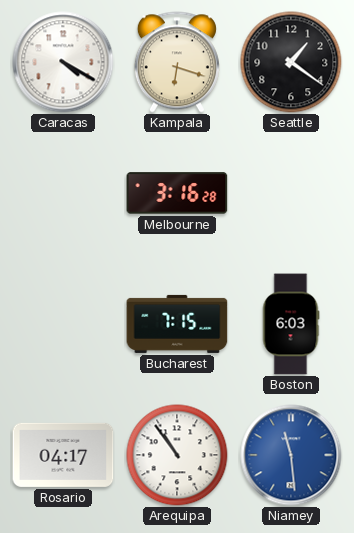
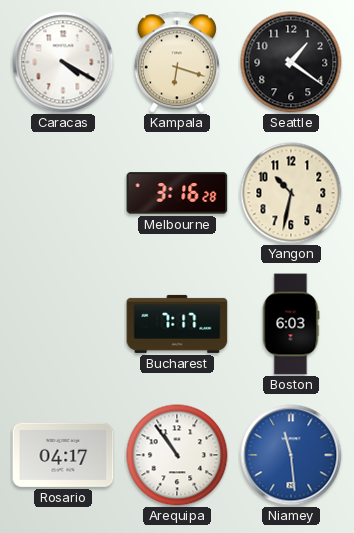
Yangon: none -> 10:32
Bucharest: 7:15 -> 7:17
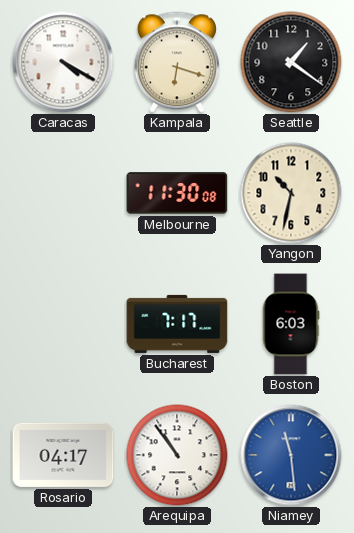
Melbourne: 3:16 -> 11:30
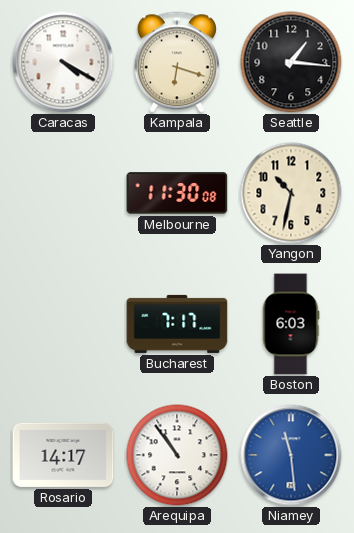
Seattle: 1:21 -> 1:16
Rosario: 04:17 -> 14:17
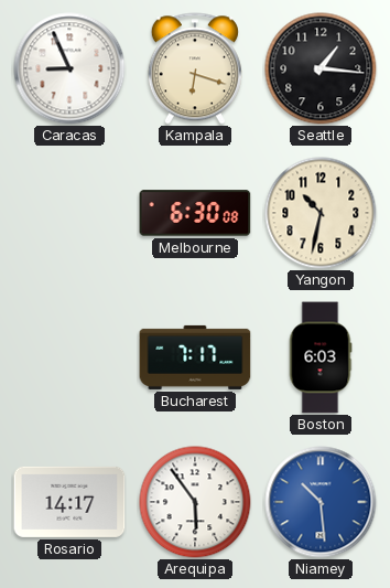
Caracas: 4:20 -> 8:56
Melbourne: 11:30 -> 6:30
Arequipa: 10:54 -> 5:54
Niamey: 11:29 -> 10:29
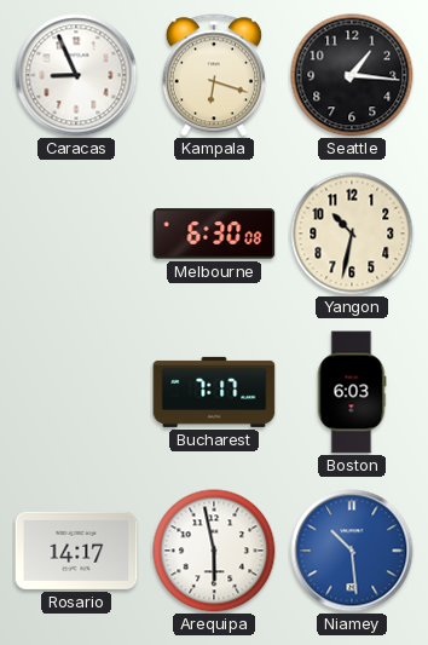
Arequipa: 5:54 -> 5:58
